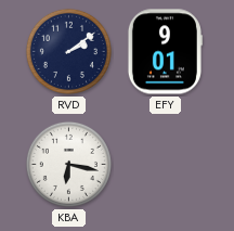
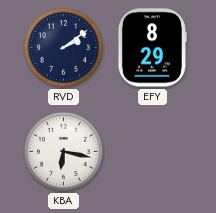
EFY: 9:01 -> 8:29
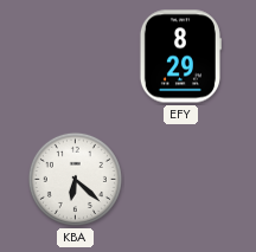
RVD: 2:09 -> none
KBA: 6:17 -> 6:22
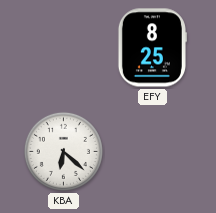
EFY: 8:29 -> 8:25
